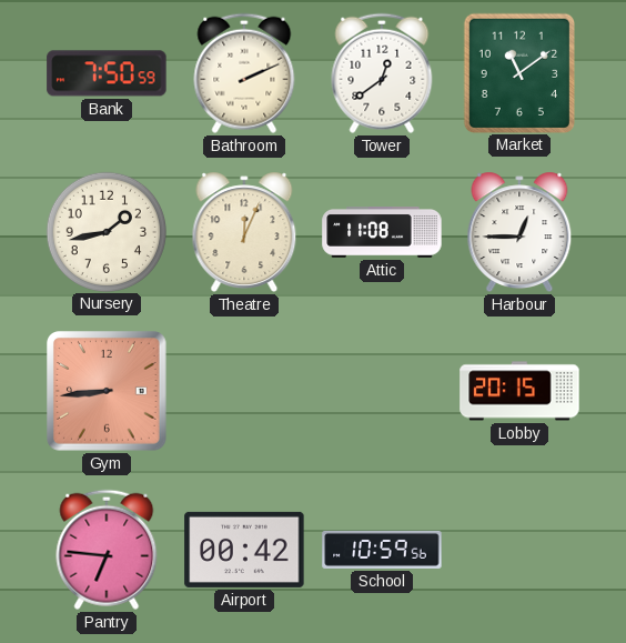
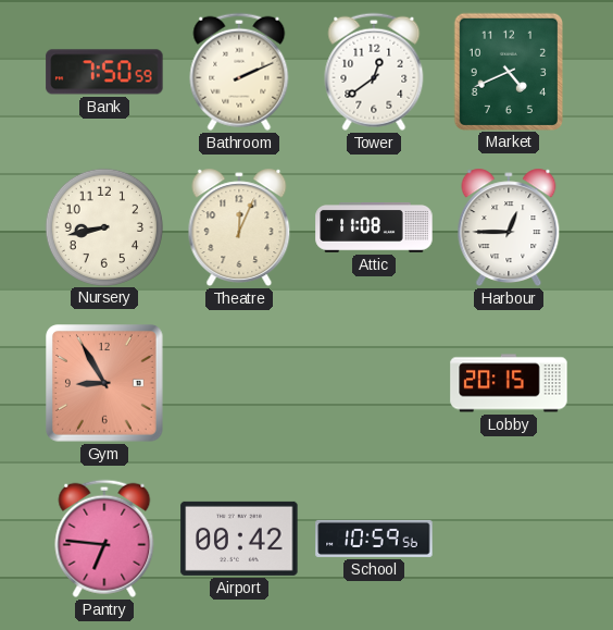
Market: 11:09 -> 4:41
Nursery: 1:43 -> 8:43
Gym: 8:44 -> 8:55
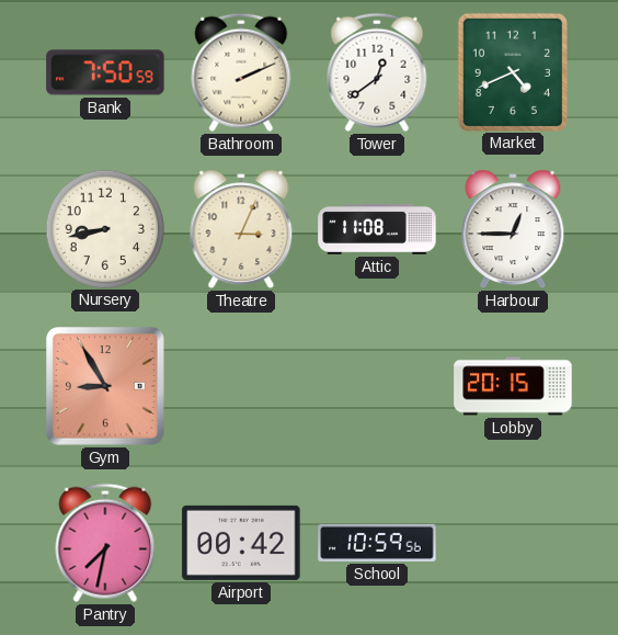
Theatre: 12:04 -> 3:04
Pantry: 6:46 -> 7:32
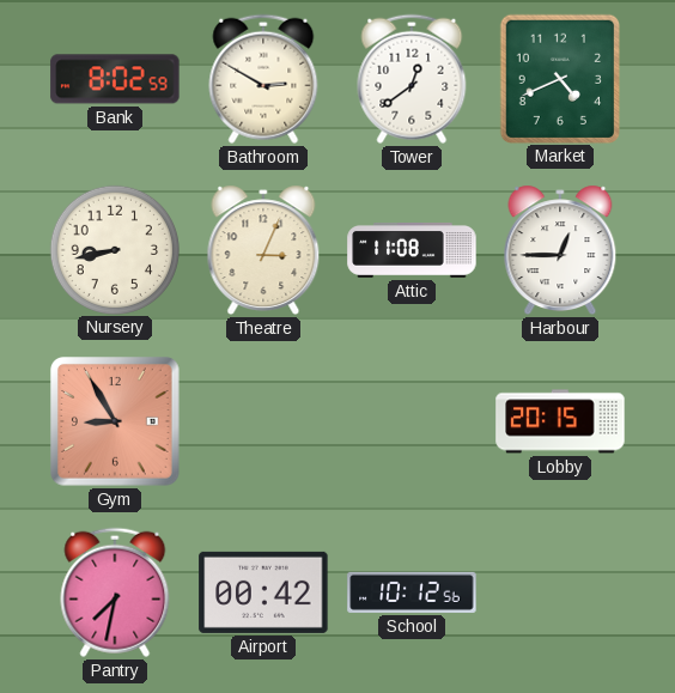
Bank: 7:50 -> 8:02
Bathroom: 2:11 -> 2:50
School: 10:59 -> 10:12
